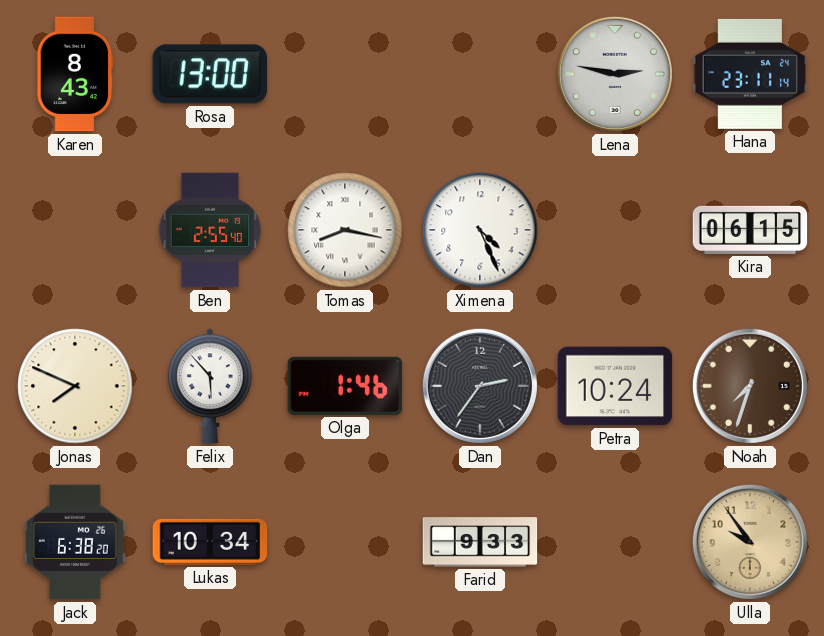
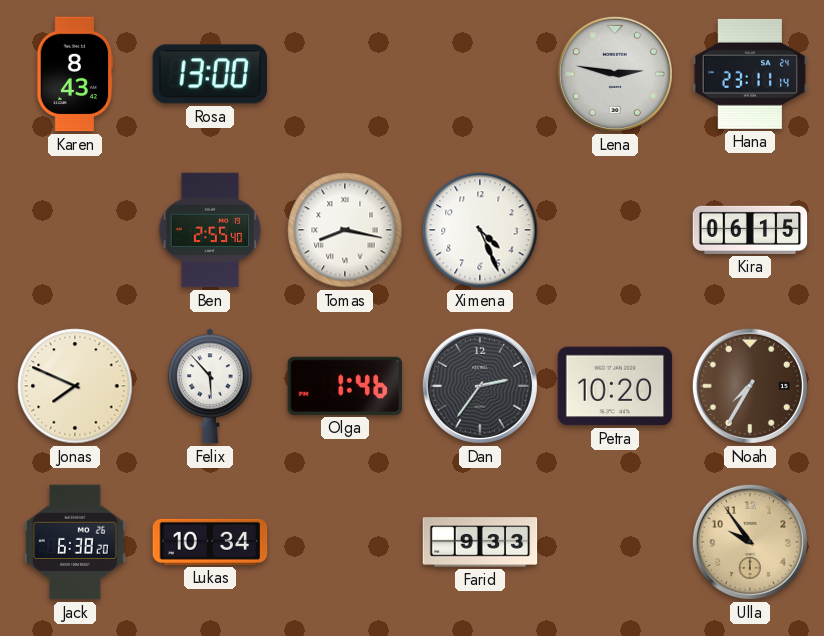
Petra: 10:24 -> 10:20
Noah: 7:33 -> 7:35
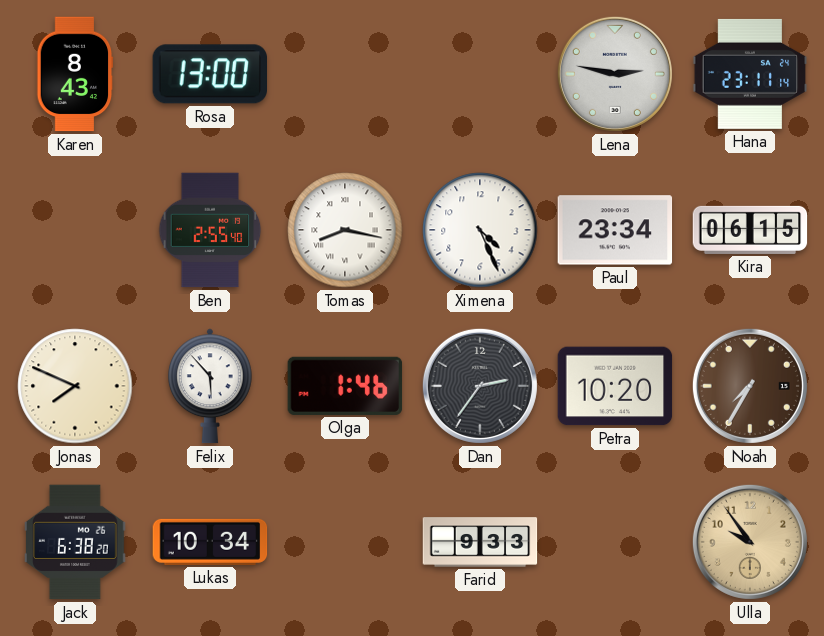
Paul: none -> 23:34
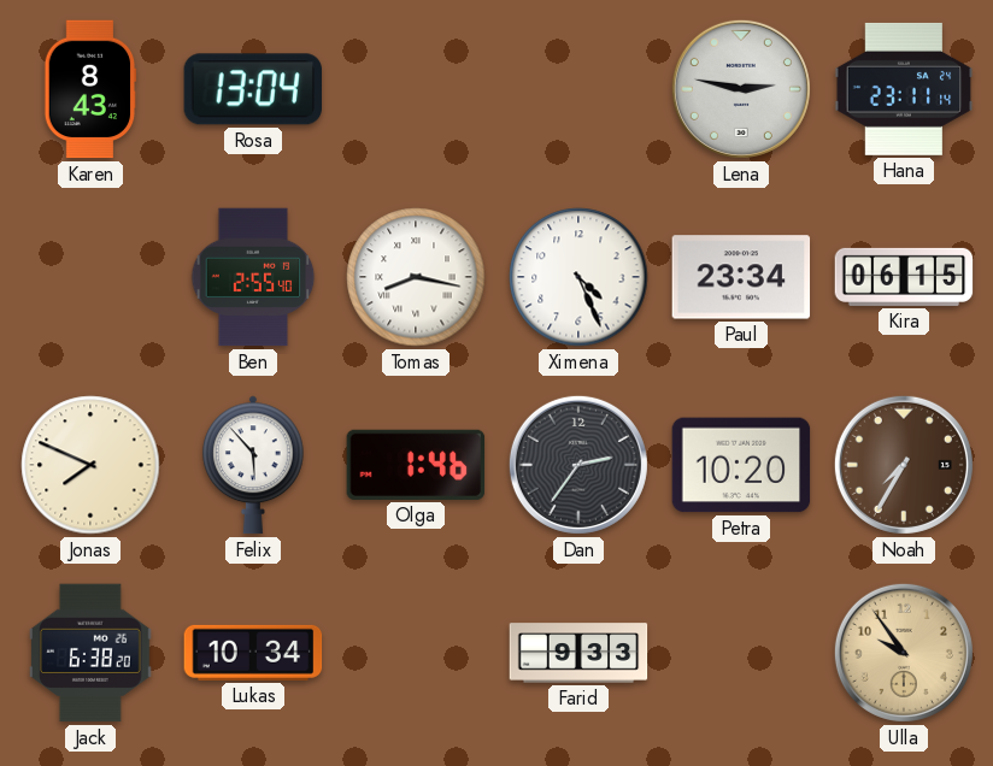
Rosa: 13:00 -> 13:04
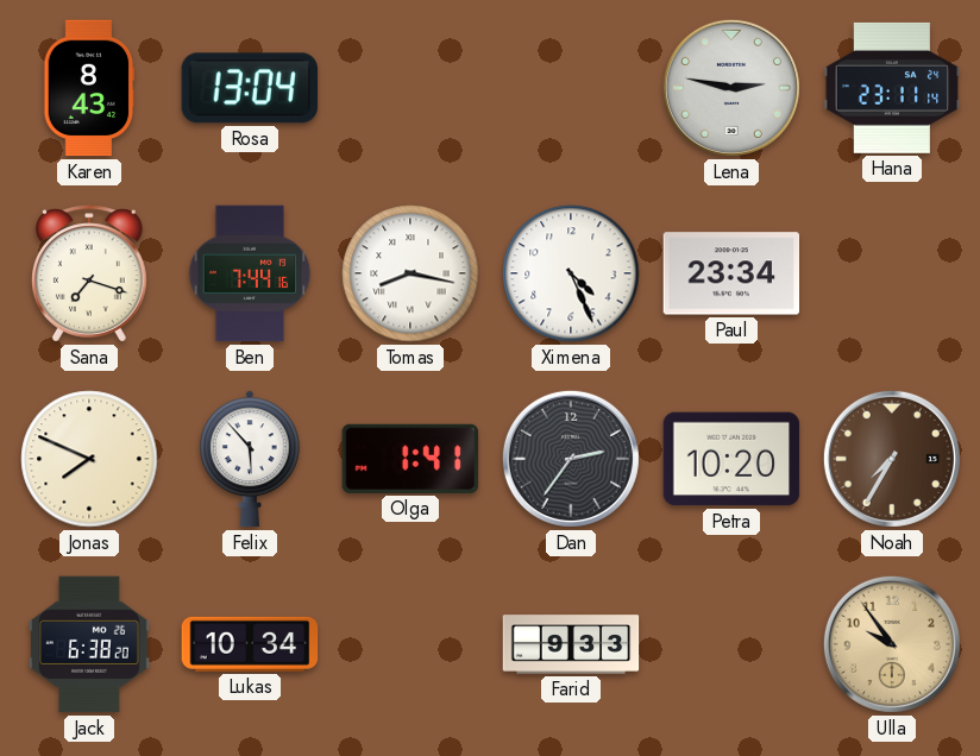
Sana: none -> 7:18
Ben: 2:55 -> 7:44
Kira: 06:15 -> none
Olga: 1:46 -> 1:41
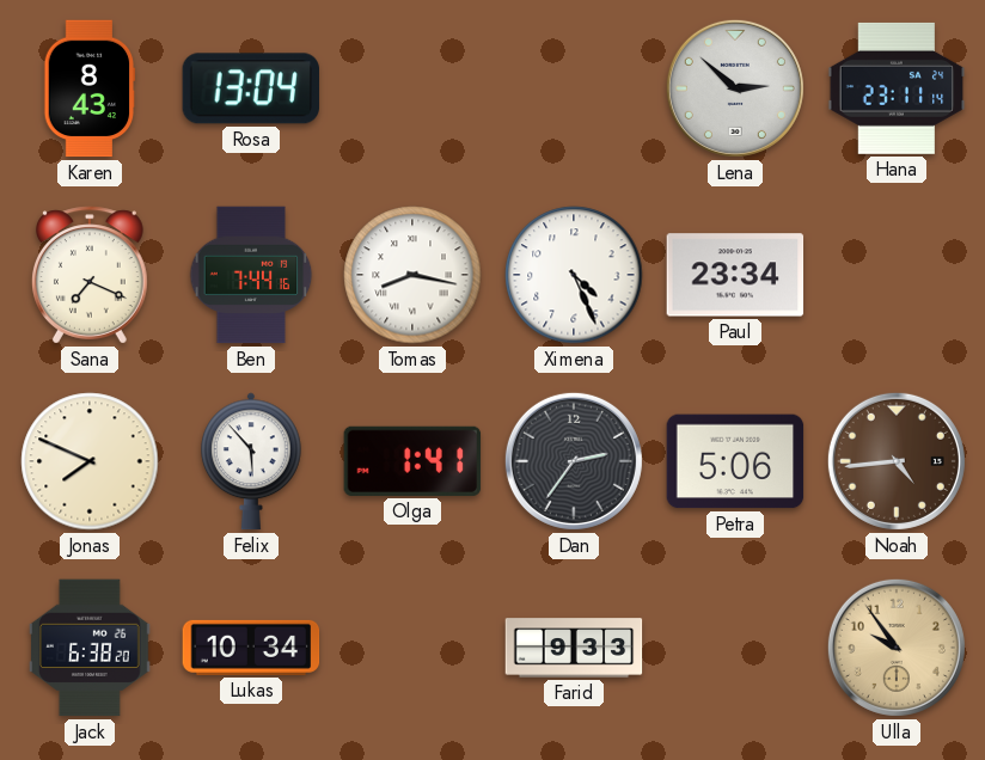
Lena: 2:47 -> 2:52
Sana: 7:18 -> 7:19
Petra: 10:20 -> 5:06
Noah: 7:35 -> 4:44
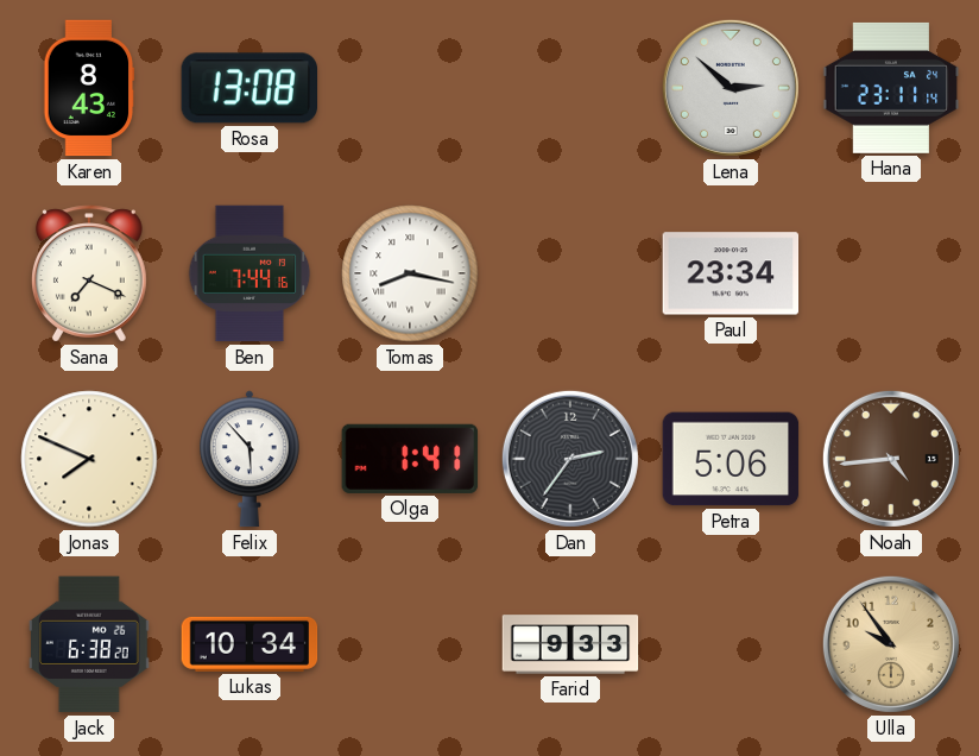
Rosa: 13:04 -> 13:08
Ximena: 4:26 -> none
